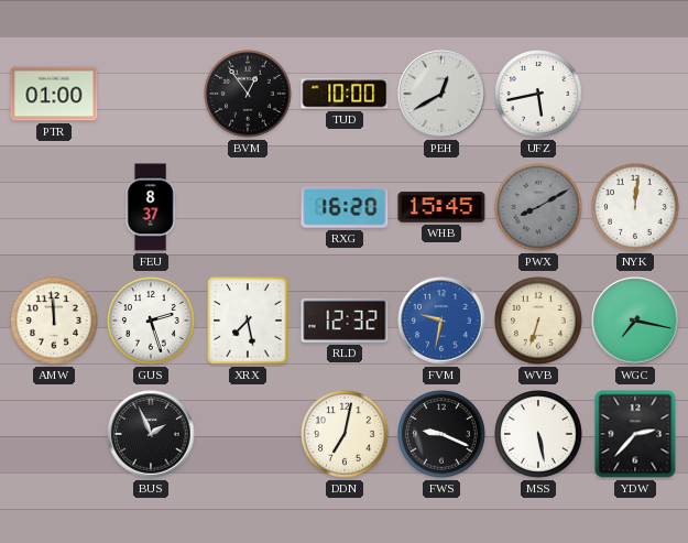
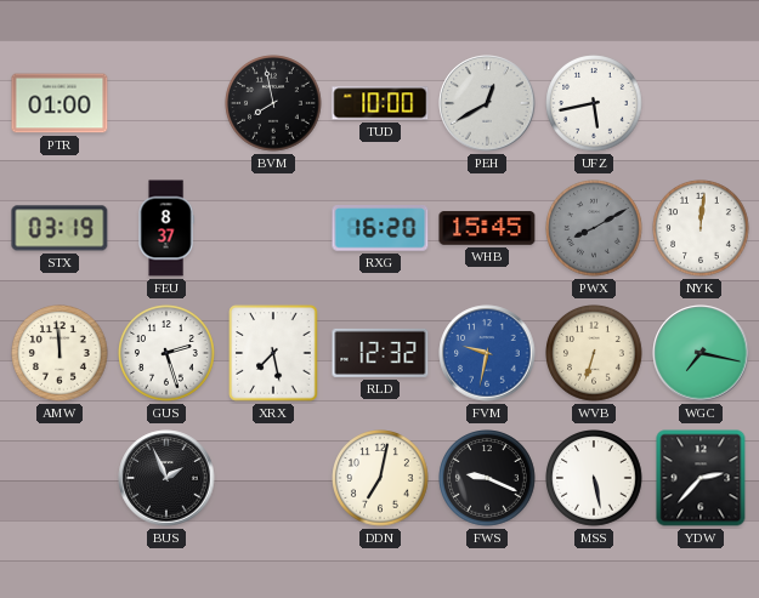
BVM: 12:54 -> 7:58
STX: none -> 03:19
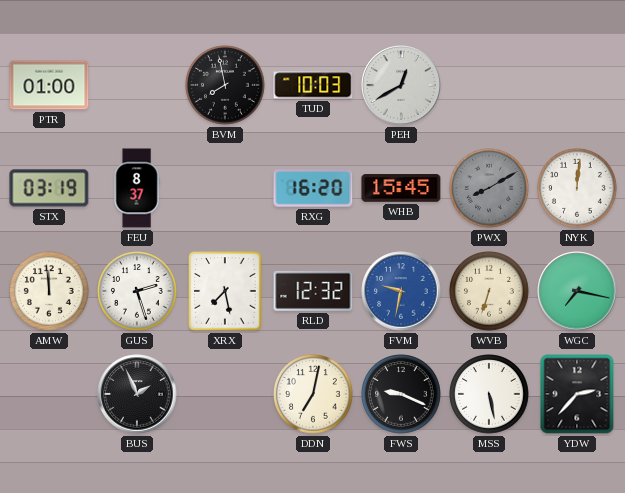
TUD: 10:00 -> 10:03
UFZ: 5:43 -> none
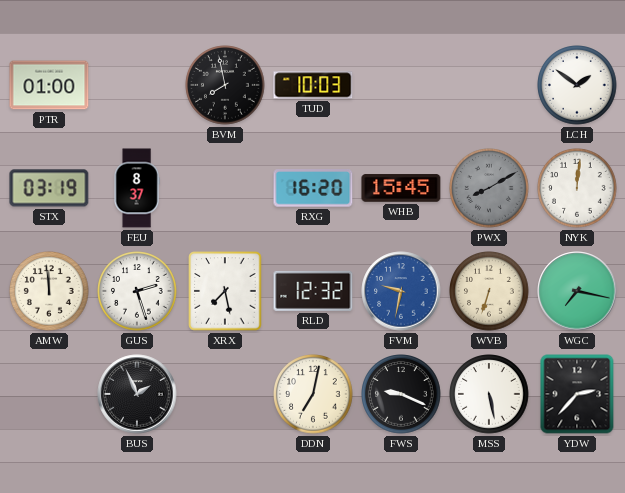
PEH: 12:40 -> none
LCH: none -> 1:51
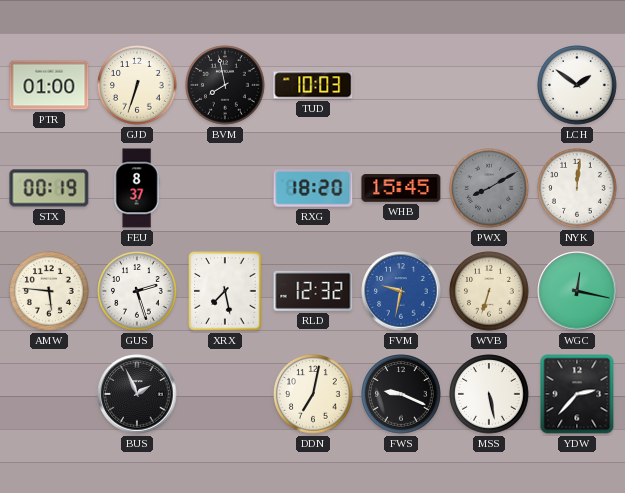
GJD: none -> 6:33
STX: 03:19 -> 00:19
RXG: 16:20 -> 18:20
AMW: 11:59 -> 5:46
WGC: 7:17 -> 12:17
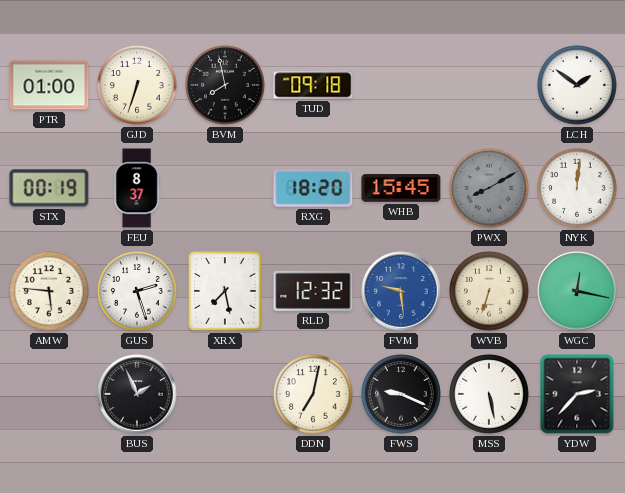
TUD: 10:03 -> 09:18
FVM: 9:32 -> 9:29
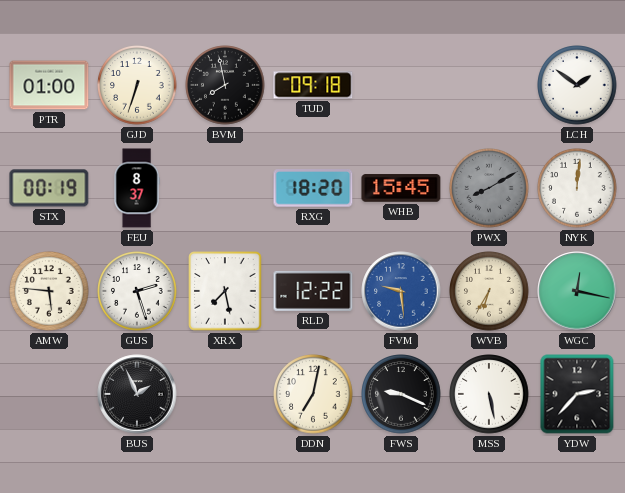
RLD: 12:32 -> 12:22
WVB: 6:33 -> 6:35
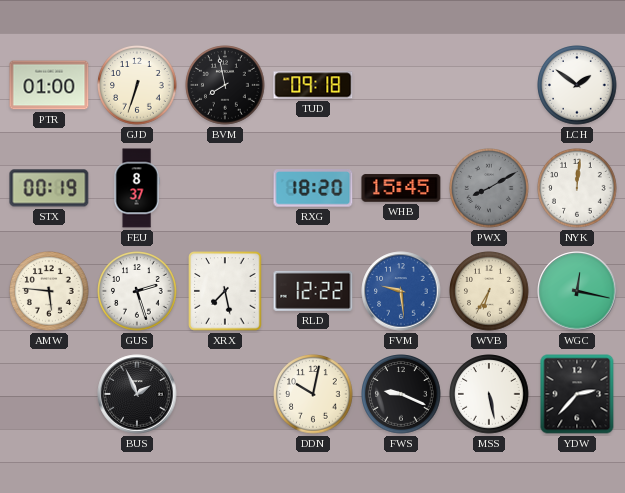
DDN: 7:02 -> 10:02
